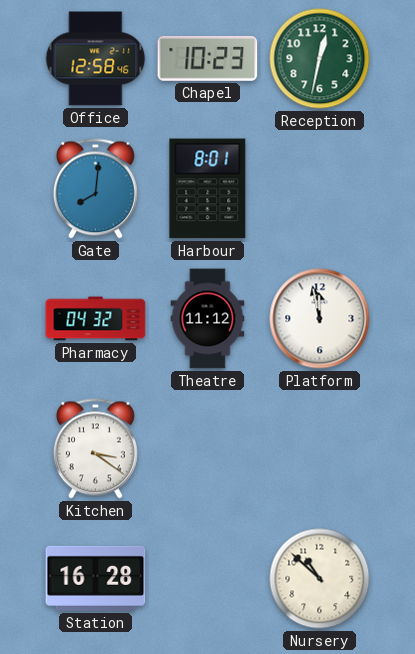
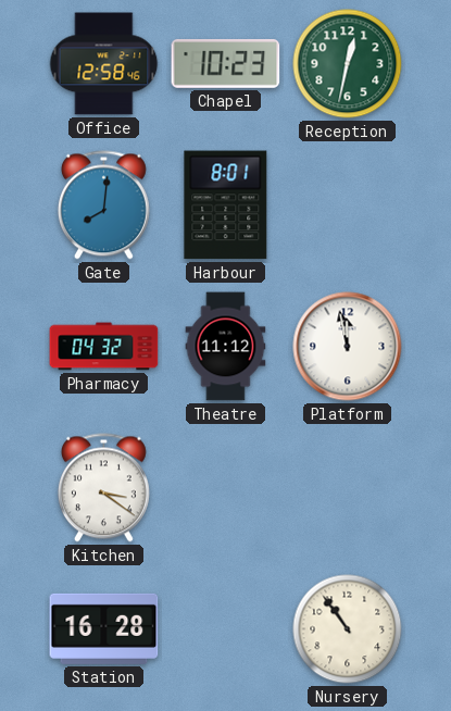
Nursery: 10:52 -> 10:54
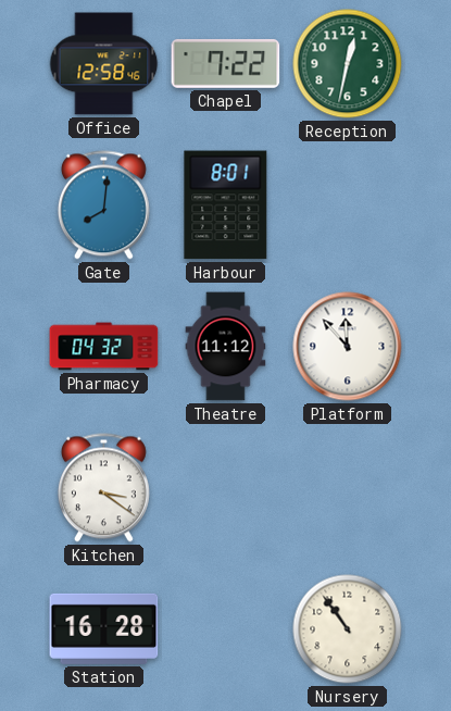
Chapel: 10:23 -> 7:22
Platform: 11:58 -> 11:53
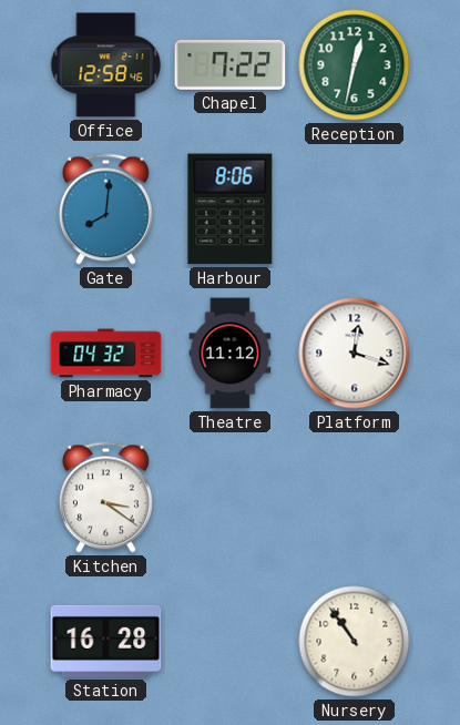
Harbour: 8:01 -> 8:06
Platform: 11:53 -> 12:18
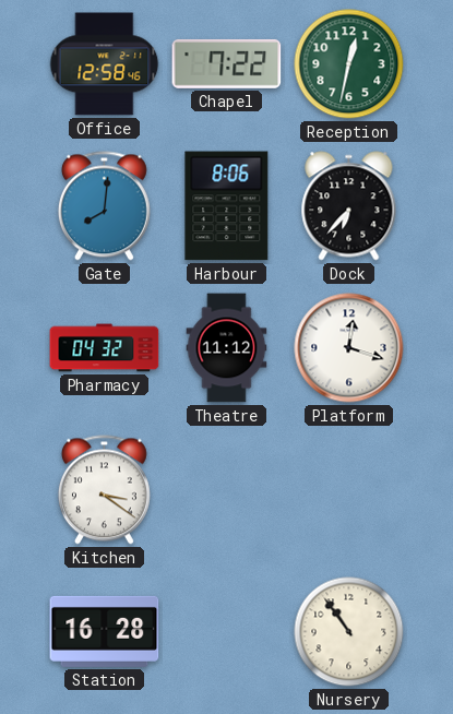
Dock: none -> 6:37
